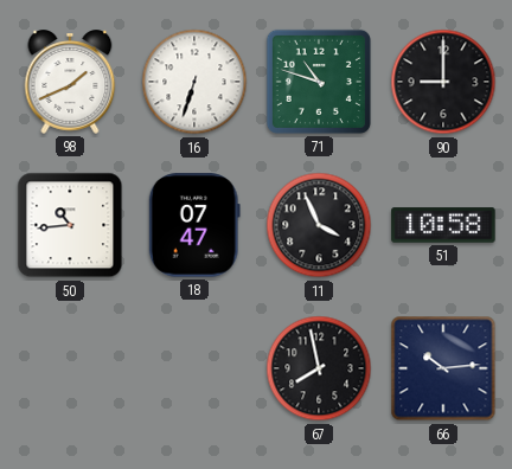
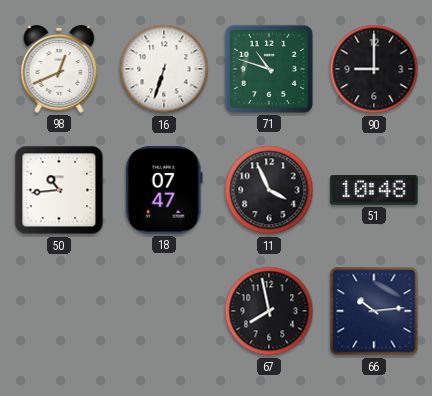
98: 1:41 -> 12:41
51: 10:58 -> 10:48
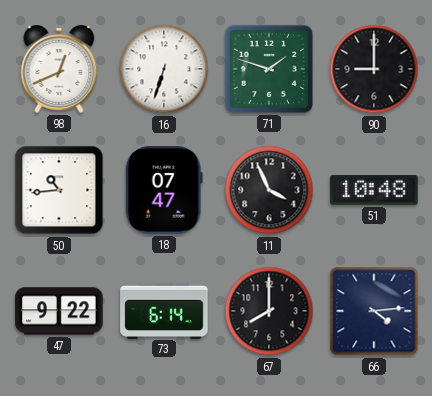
71: 10:48 -> 1:48
47: none -> 9:22
73: none -> 6:14
67: 7:58 -> 8:00
66: 10:14 -> 4:14
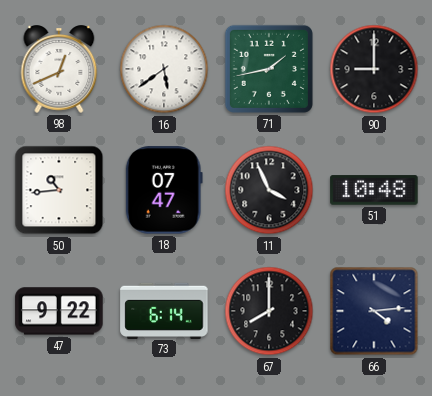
16: 6:33 -> 5:39
71: 1:48 -> 1:43
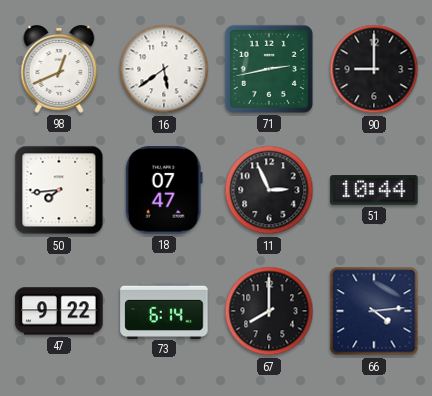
71: 1:43 -> 2:43
50: 10:44 -> 7:44
11: 3:56 -> 2:56
51: 10:48 -> 10:44
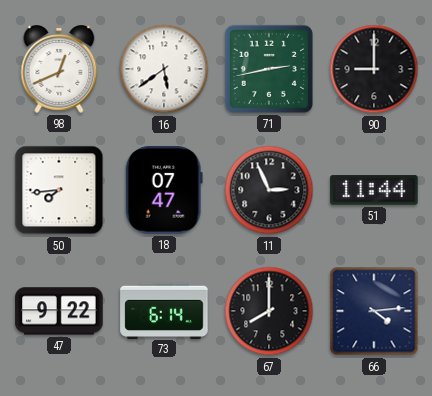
51: 10:44 -> 11:44
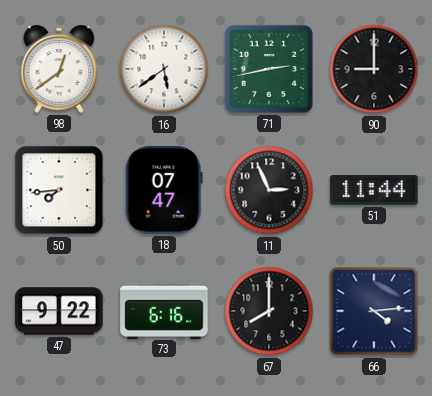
98: 12:41 -> 12:39
73: 6:14 -> 6:16
